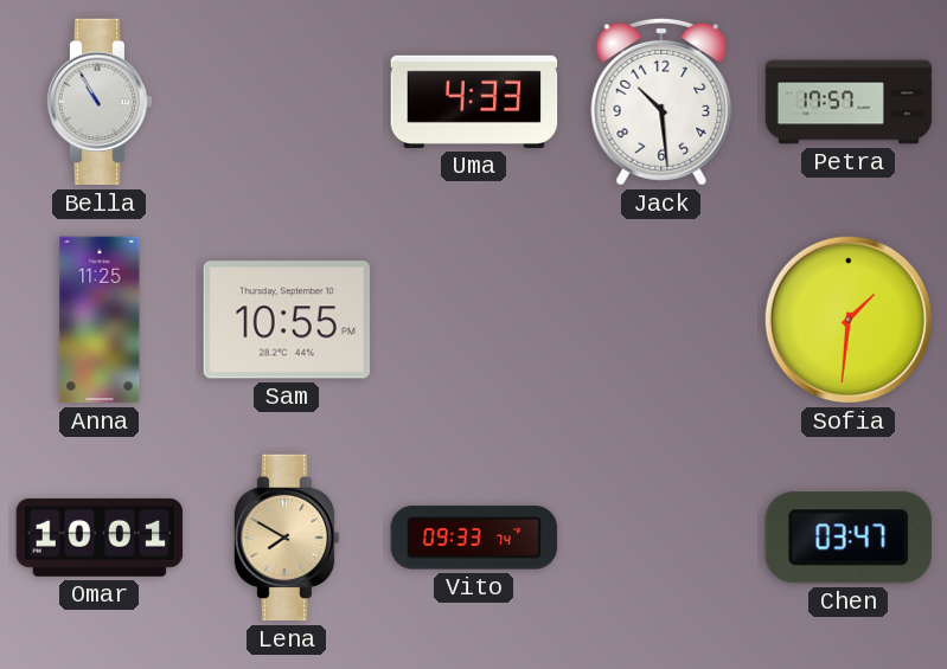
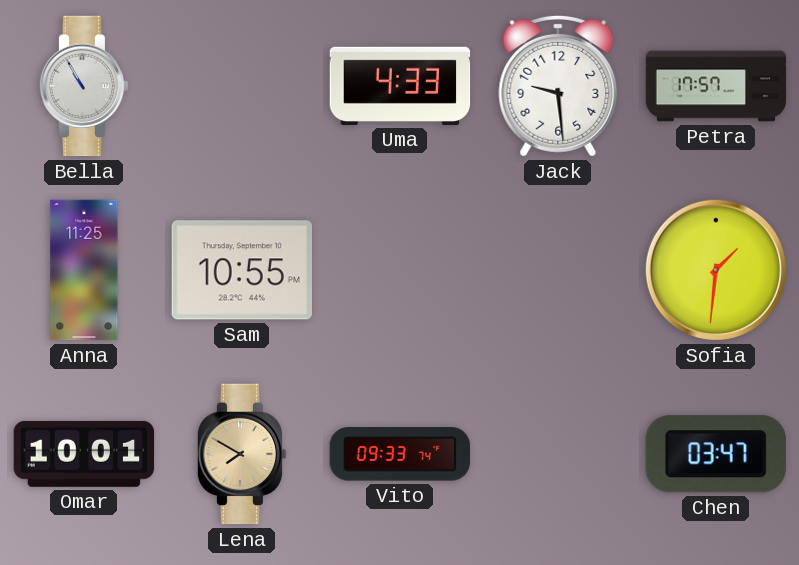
Jack: 10:29 -> 9:29
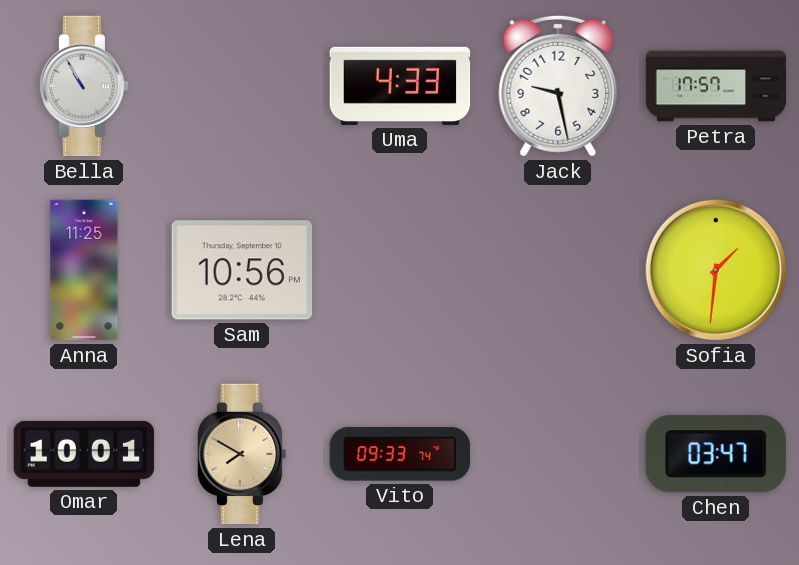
Jack: 9:29 -> 9:28
Sam: 10:55 -> 10:56
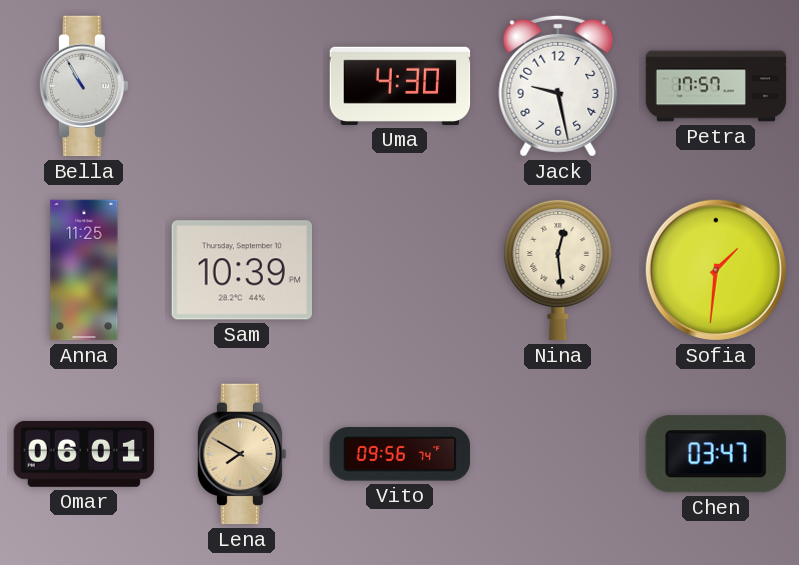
Uma: 4:33 -> 4:30
Sam: 10:56 -> 10:39
Nina: none -> 12:29
Omar: 10:01 -> 06:01
Vito: 09:33 -> 09:56
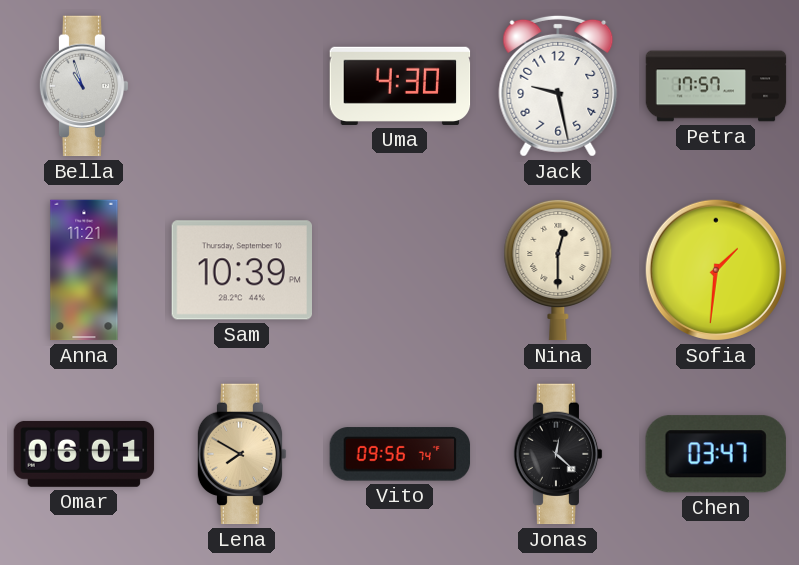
Bella: 10:55 -> 10:57
Anna: 11:25 -> 11:21
Nina: 12:29 -> 12:30
Jonas: none -> 12:22
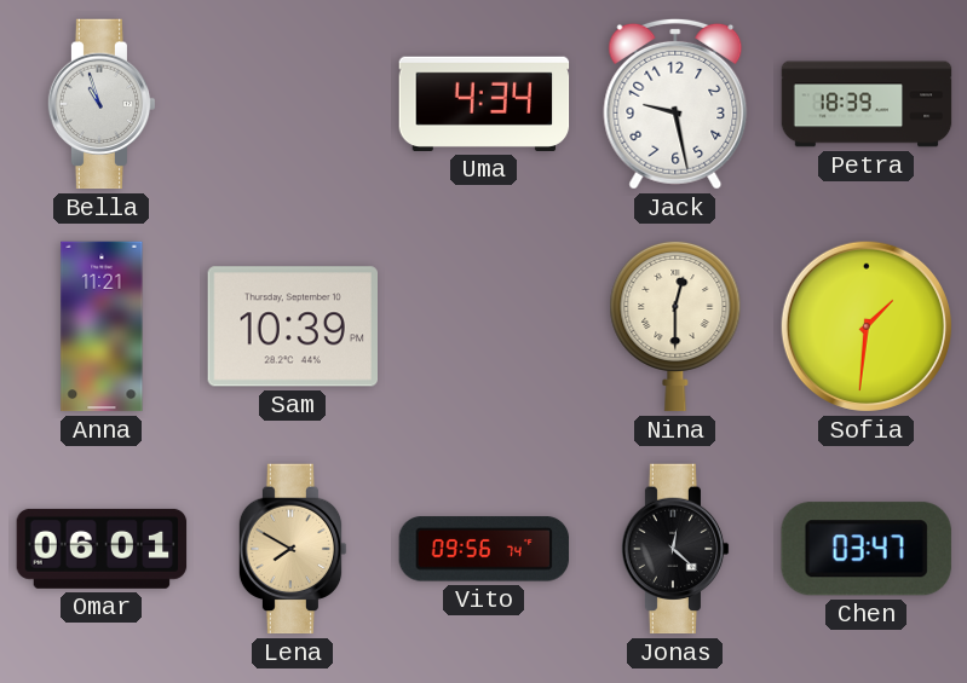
Uma: 4:30 -> 4:34
Petra: 17:57 -> 18:39
